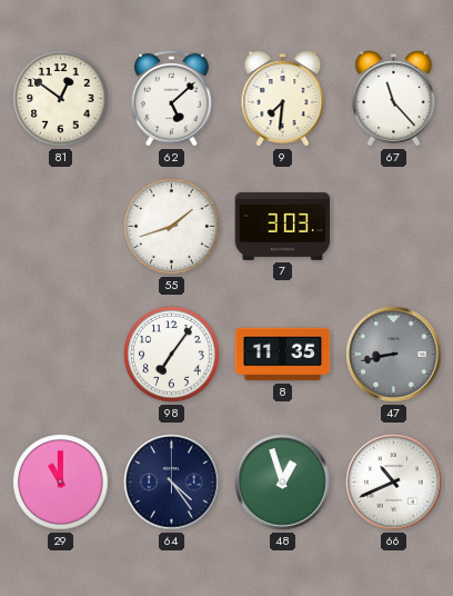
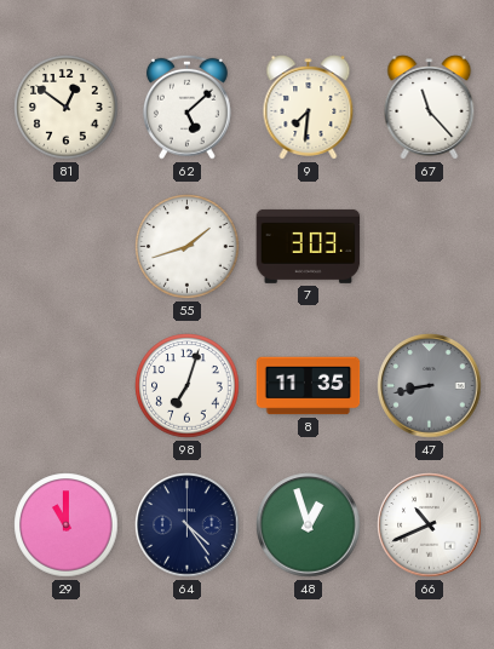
98: 7:06 -> 7:03
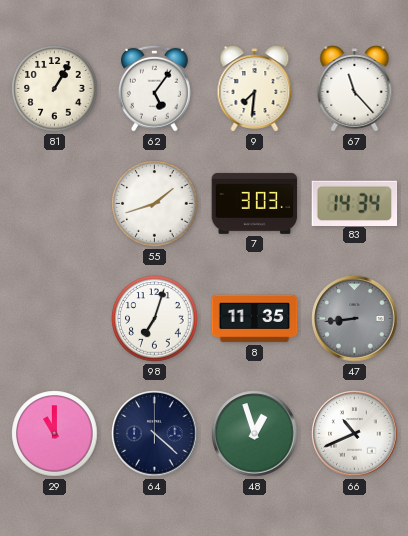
81: 12:51 -> 1:05
62: 5:08 -> 5:06
83: none -> 14:34
47: 8:43 -> 8:44
64: 4:24 -> 4:22
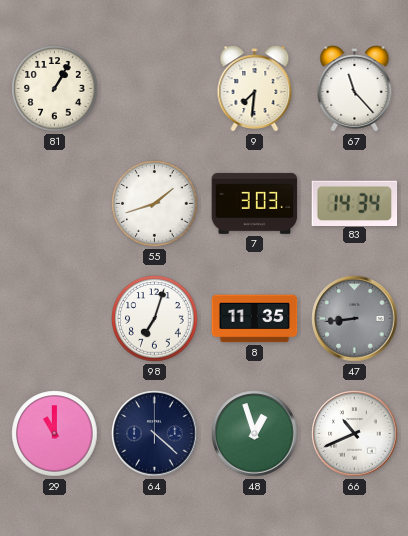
62: 5:06 -> none
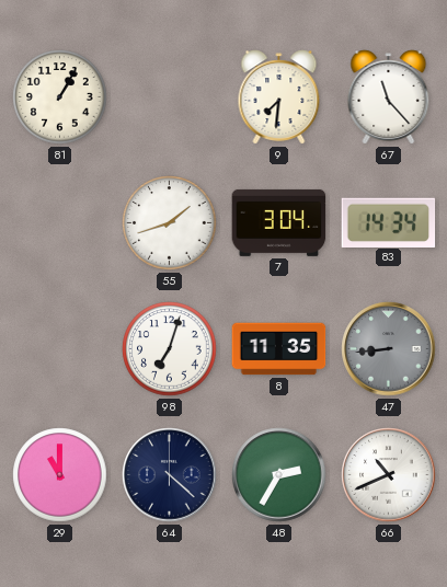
7: 3:03 -> 3:04
48: 12:57 -> 2:35
